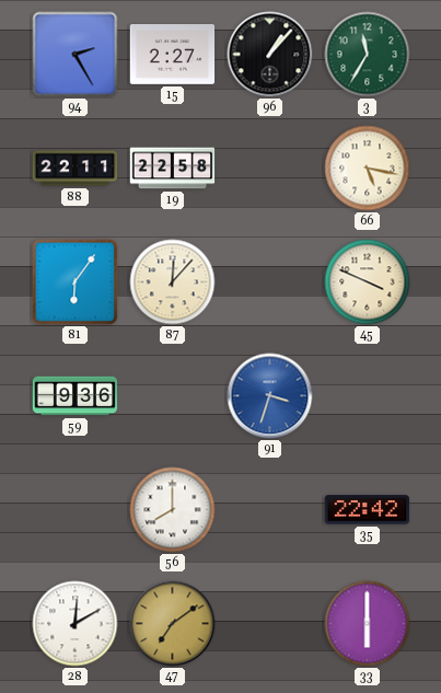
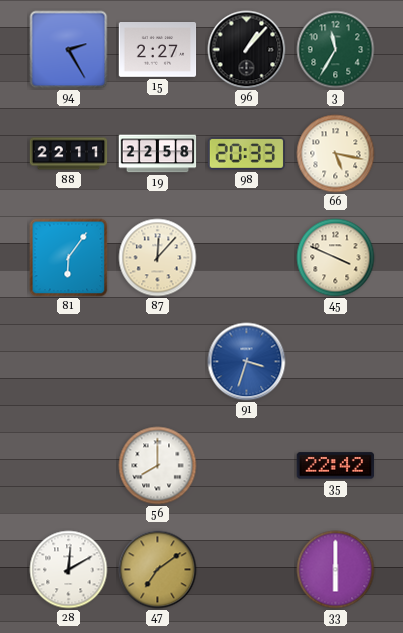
98: none -> 20:33
59: 9:36 -> none
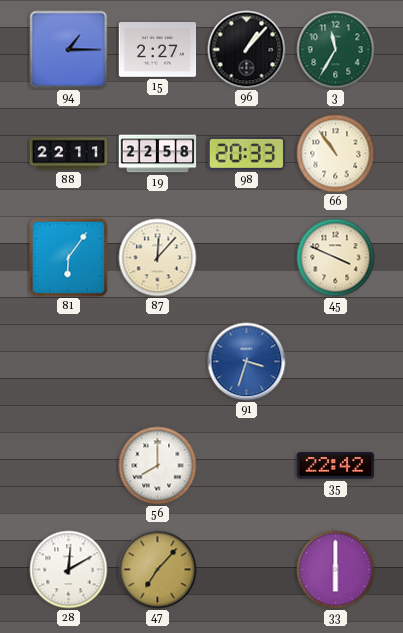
94: 2:25 -> 1:15
66: 5:17 -> 10:54
47: 7:09 -> 7:07
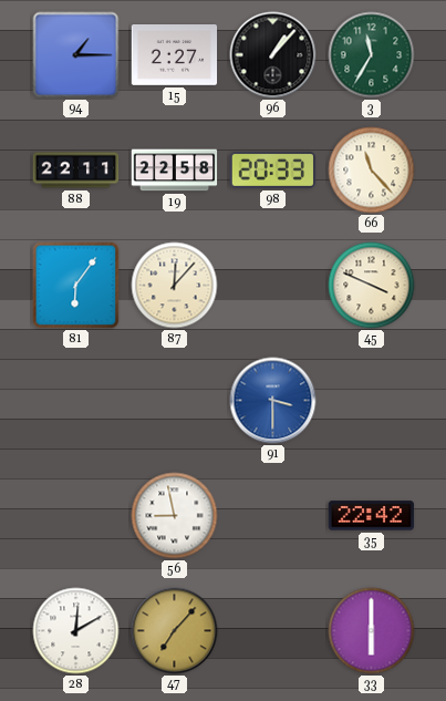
66: 10:54 -> 11:23
91: 3:33 -> 3:30
56: 8:00 -> 8:58
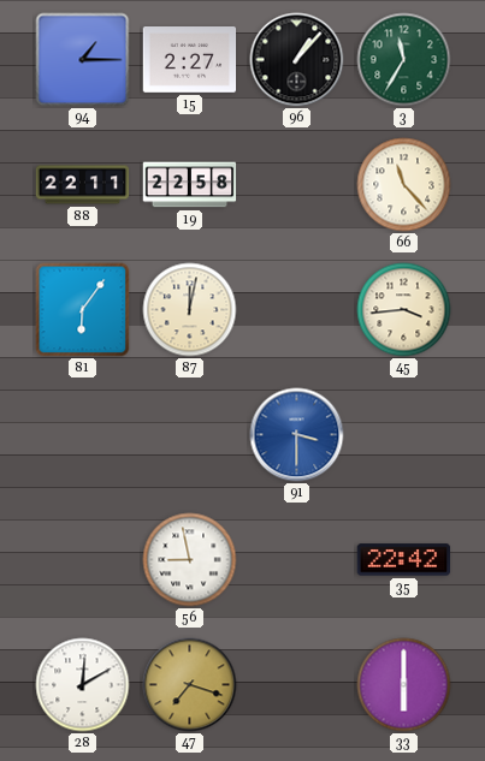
98: 20:33 -> none
87: 12:07 -> 12:02
45: 3:49 -> 3:44
47: 7:07 -> 7:18
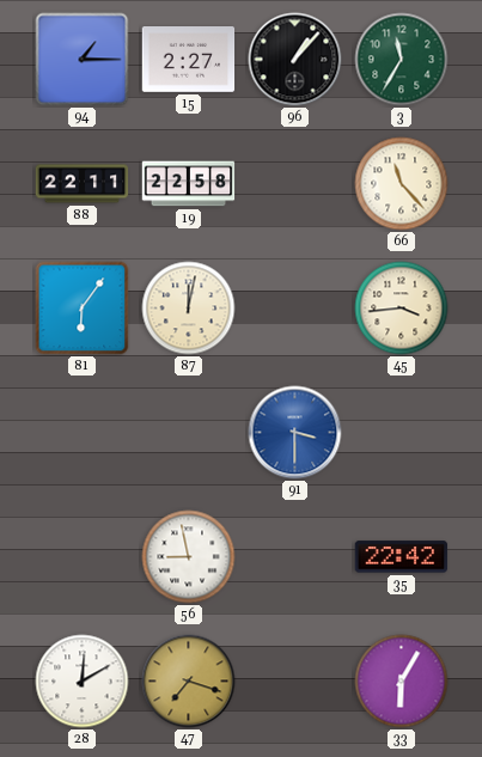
33: 6:00 -> 6:05
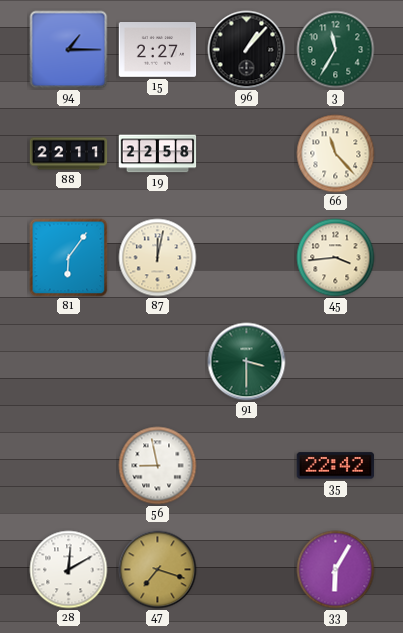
91 dial: blue -> green
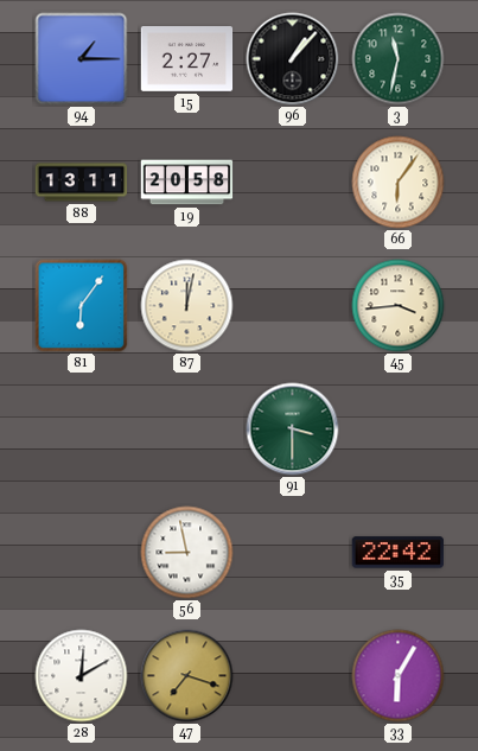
3: 11:35 -> 11:32
88: 22:11 -> 13:11
19: 22:58 -> 20:58
66: 11:23 -> 6:06
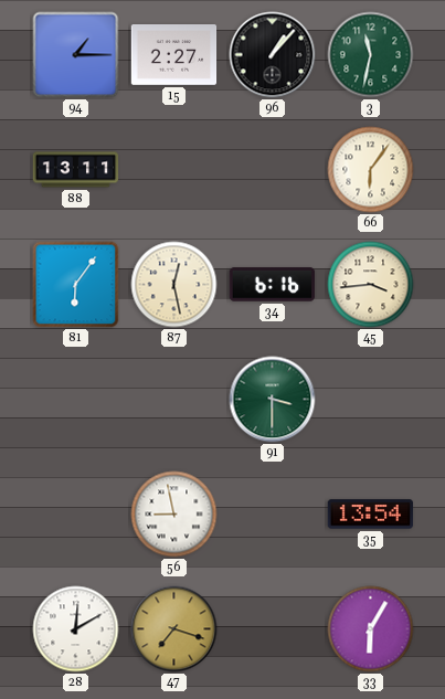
19: 20:58 -> none
87: 12:02 -> 12:28
34: none -> 6:16
35: 22:42 -> 13:54
